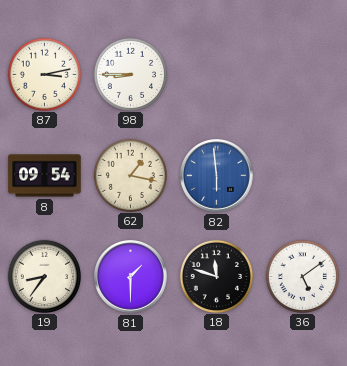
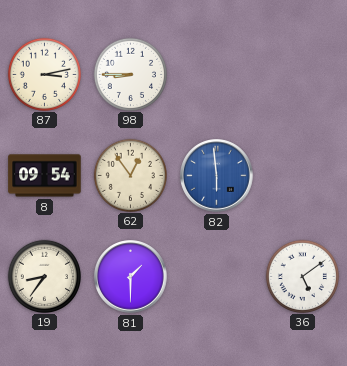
62: 1:17 -> 12:54
18: 11:48 -> none
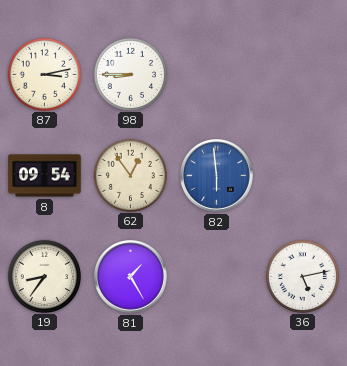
81: 1:30 -> 1:25
36: 5:09 -> 5:13
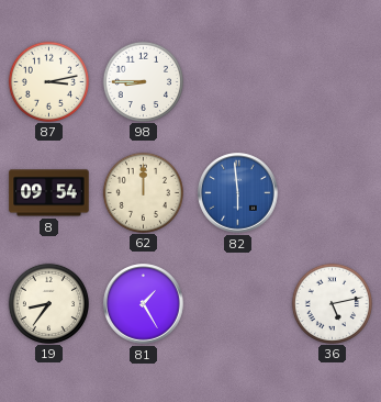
62: 12:54 -> 12:00
